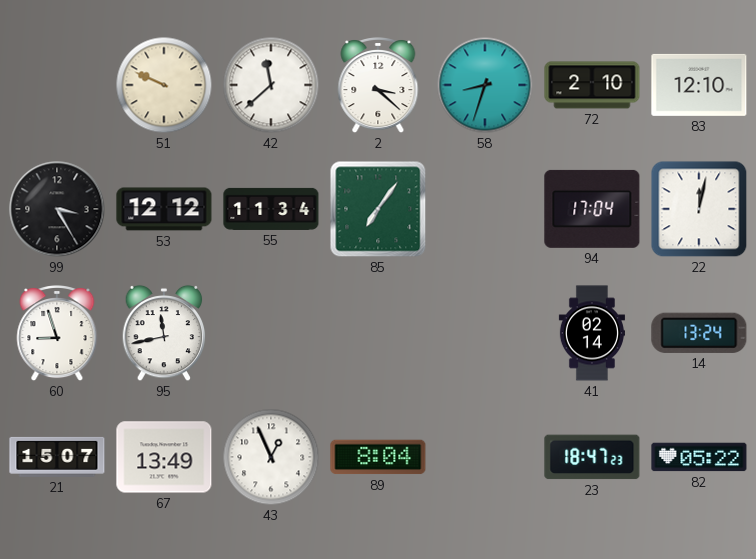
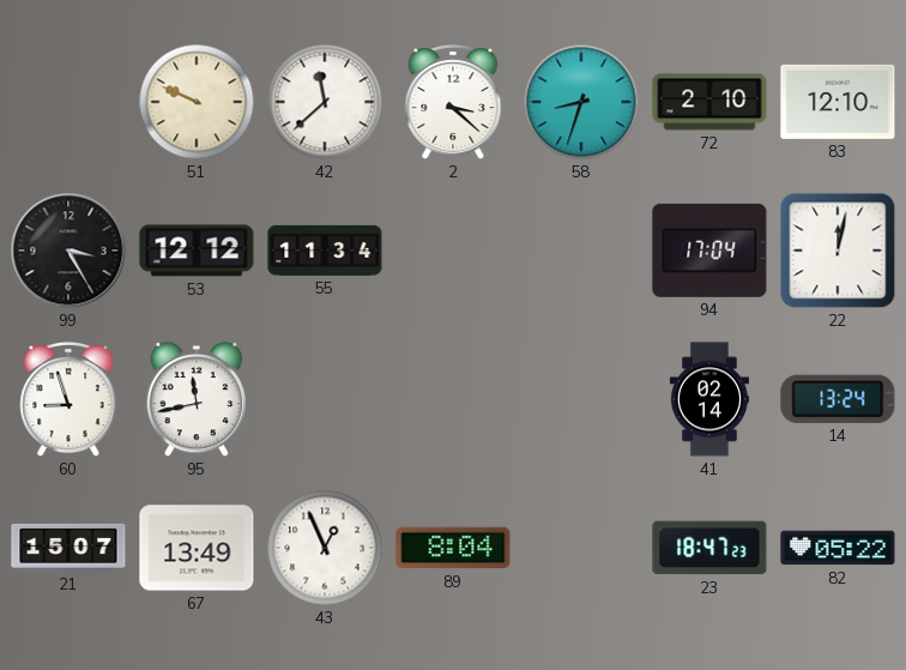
85: 7:06 -> none
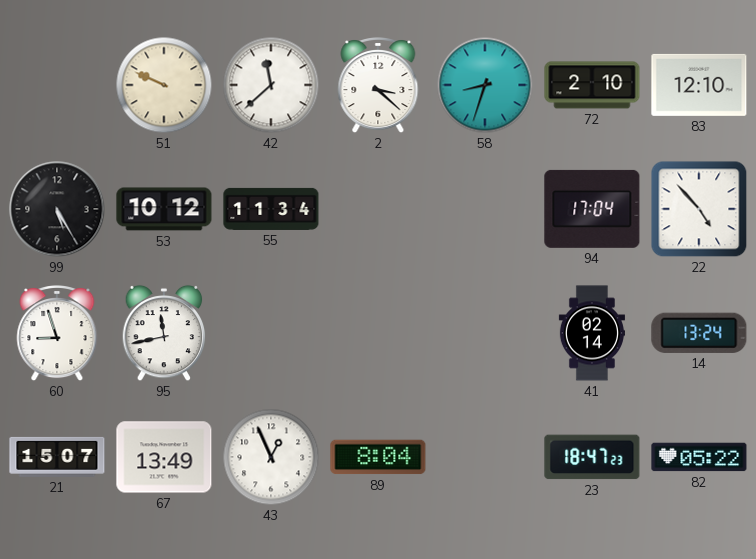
99: 3:25 -> 5:25
53: 12:12 -> 10:12
22: 12:02 -> 4:53
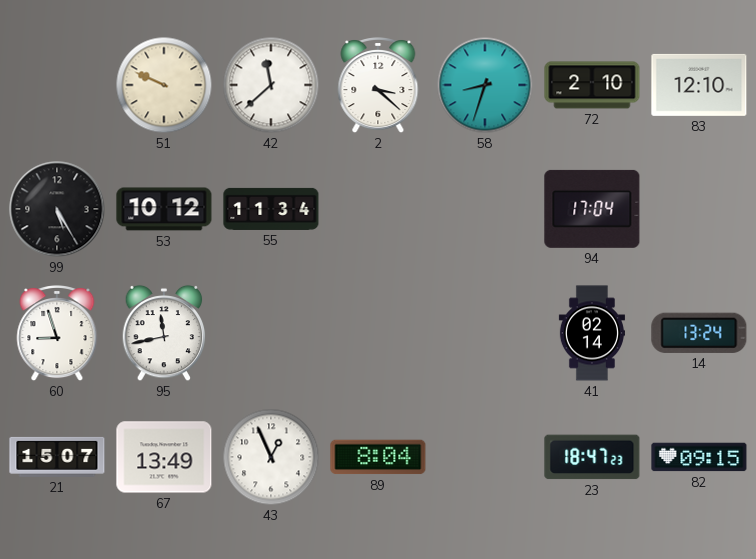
22: 4:53 -> none
82: 05:22 -> 09:15
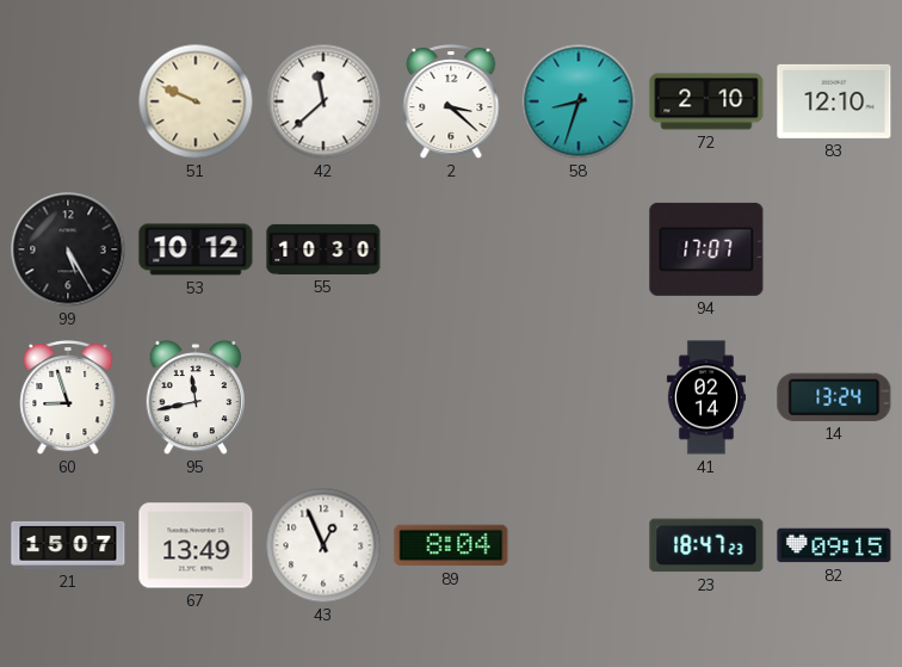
55: 11:34 -> 10:30
94: 17:04 -> 17:07
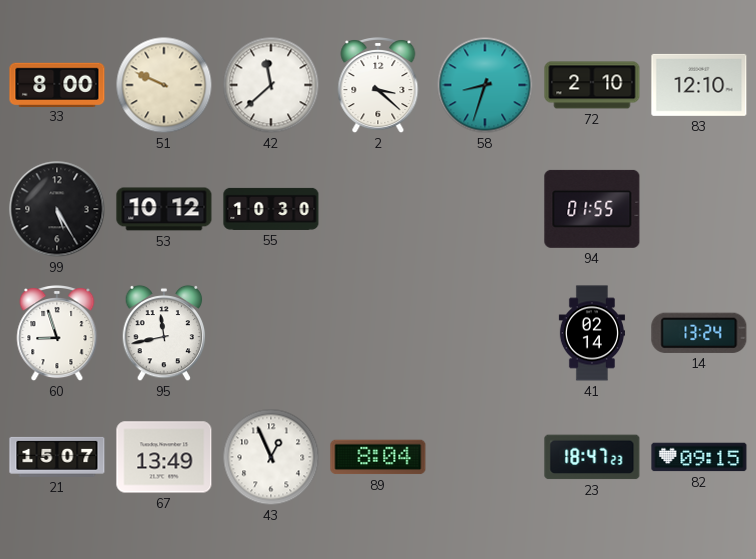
33: none -> 8:00
94: 17:07 -> 01:55
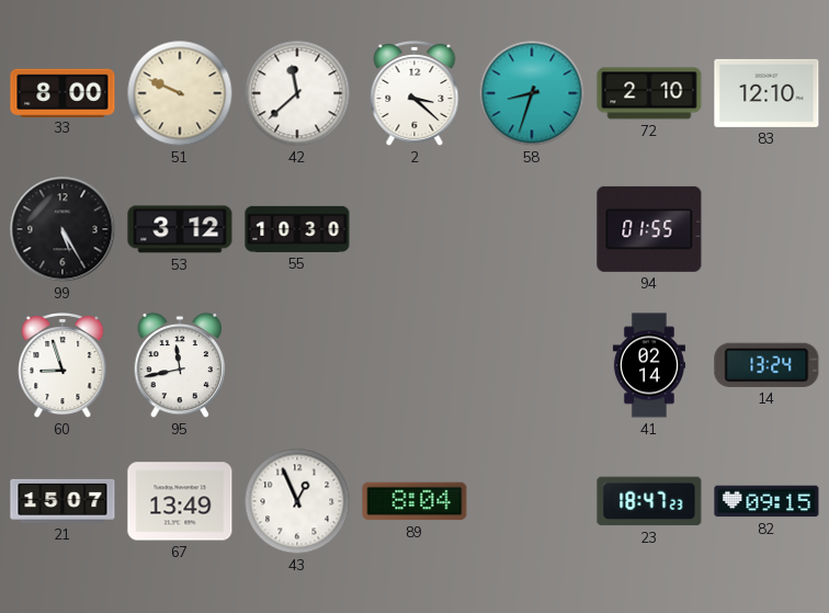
53: 10:12 -> 3:12
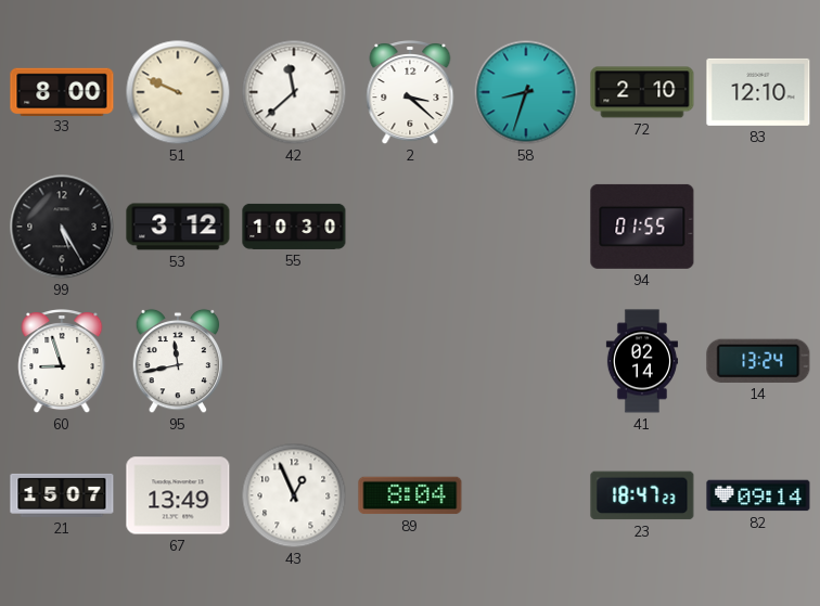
82: 09:15 -> 09:14
